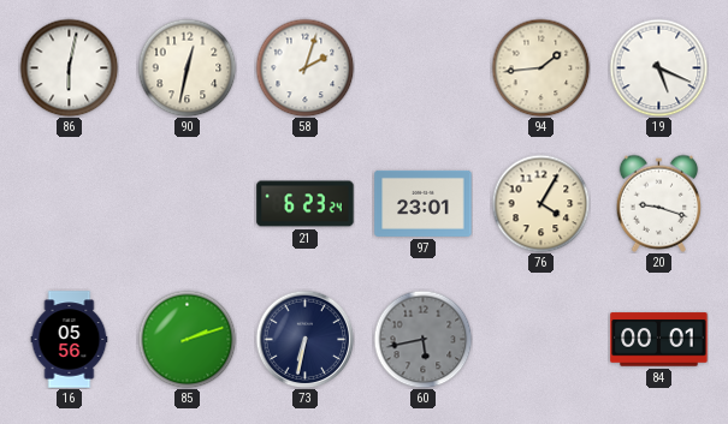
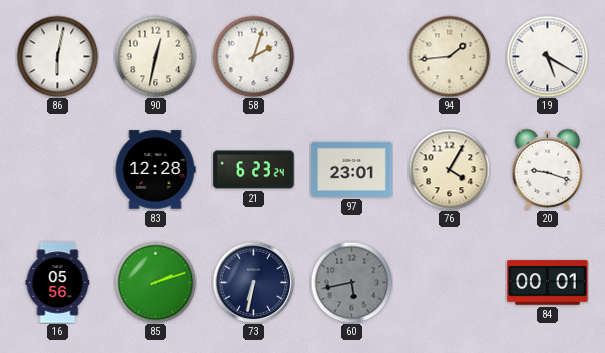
19: 5:19 -> 5:20
83: none -> 12:28
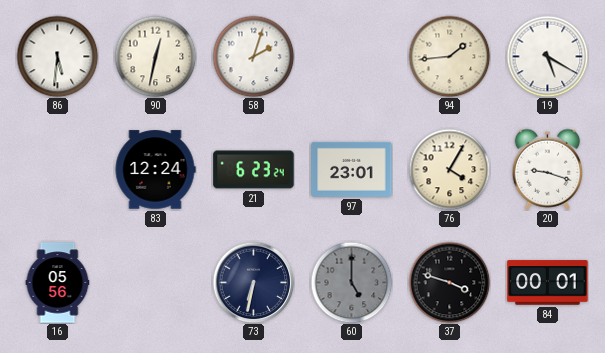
86: 6:02 -> 5:31
83: 12:28 -> 12:24
85: 2:12 -> none
60: 5:43 -> 5:00
37: none -> 3:48
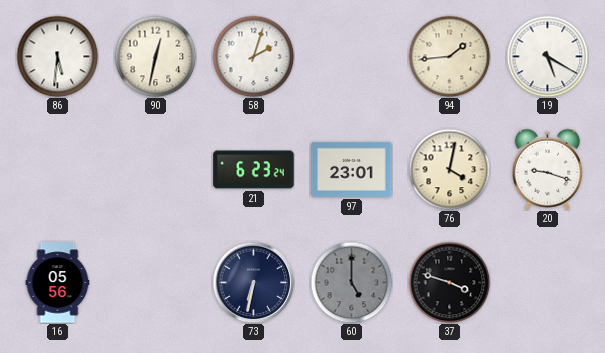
83: 12:24 -> none
76: 4:05 -> 4:02
84: 00:01 -> none
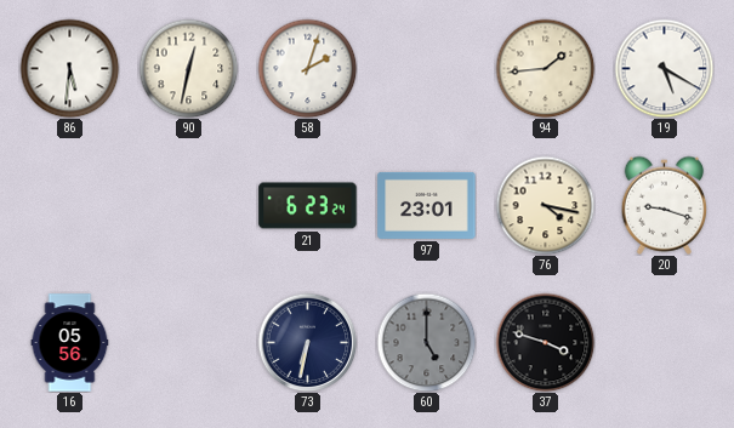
76: 4:02 -> 4:17
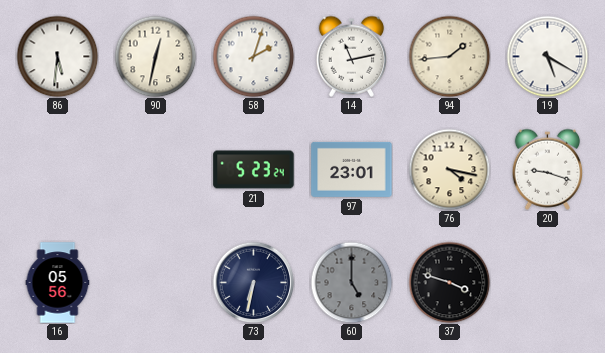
14: none -> 11:13
21: 6:23 -> 5:23
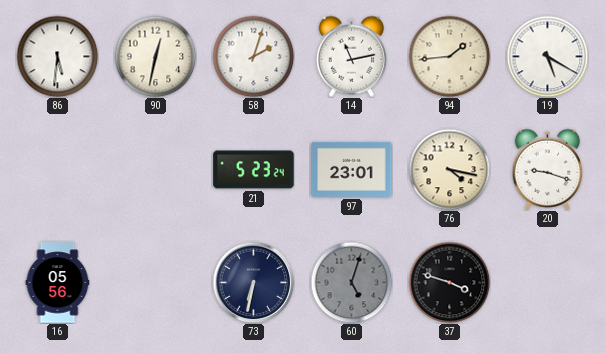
60: 5:00 -> 5:03
